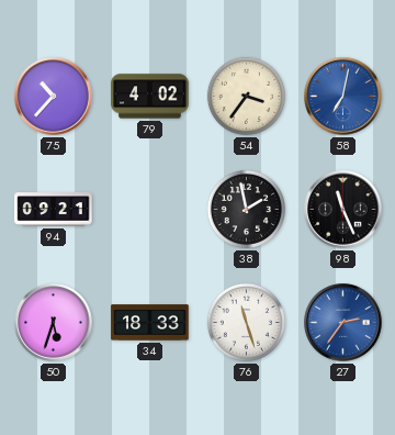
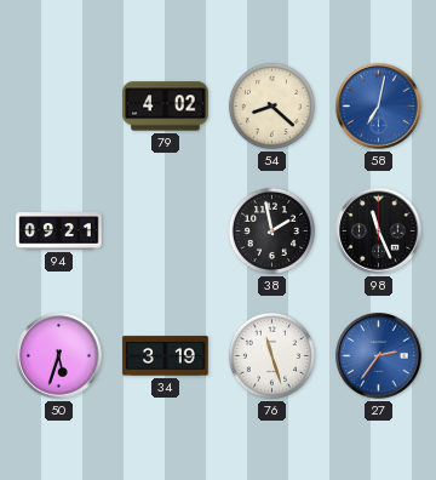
75: 10:37 -> none
54: 3:36 -> 8:22
34: 18:33 -> 3:19
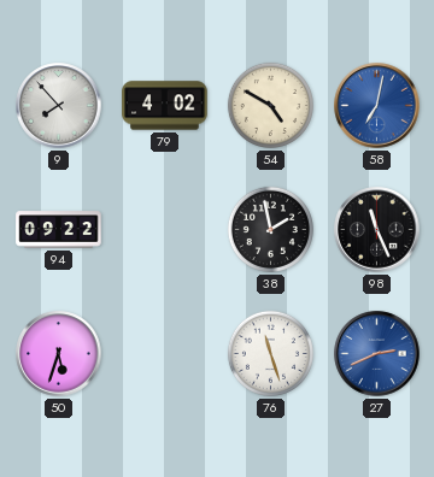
9: none -> 7:53
54: 8:22 -> 4:50
94: 09:21 -> 09:22
34: 3:19 -> none
27: 2:36 -> 2:41
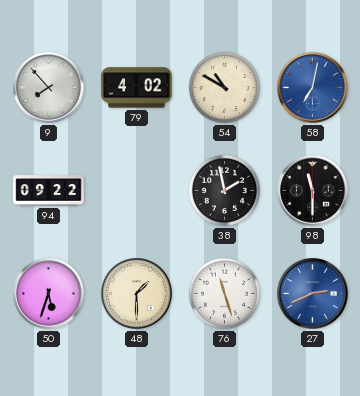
54: 4:50 -> 10:50
98: 11:26 -> 11:30
48: none -> 1:30
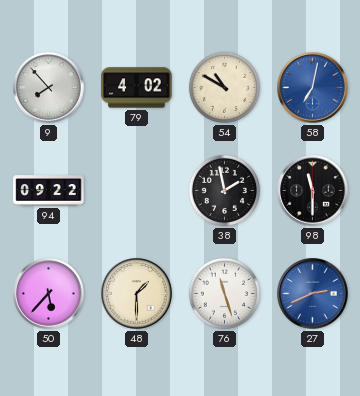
50: 5:33 -> 5:37
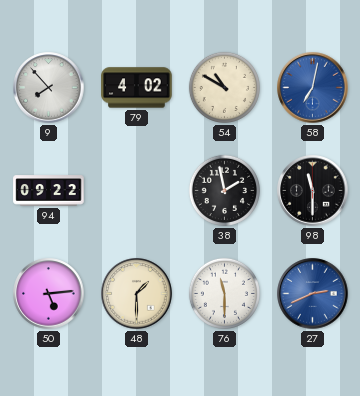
50: 5:37 -> 5:14
76: 11:27 -> 11:30
